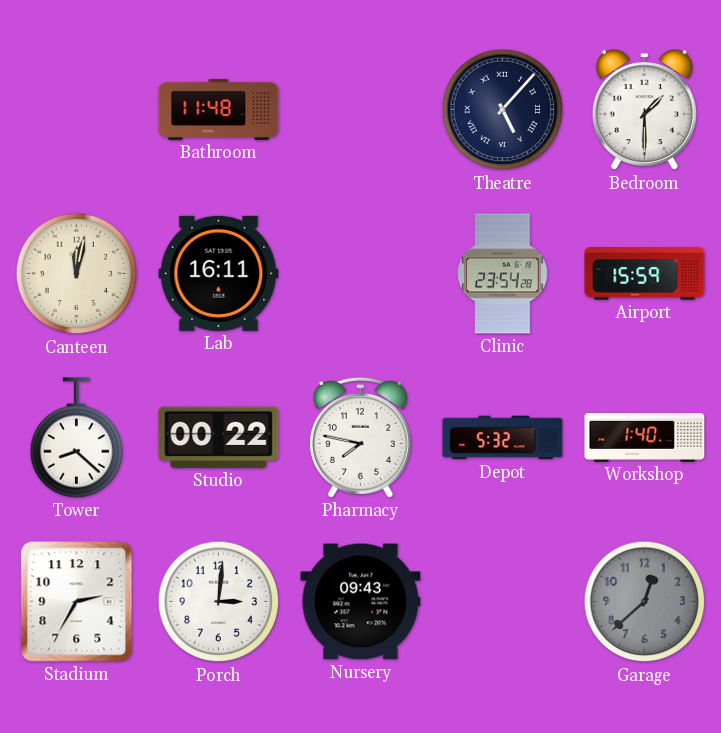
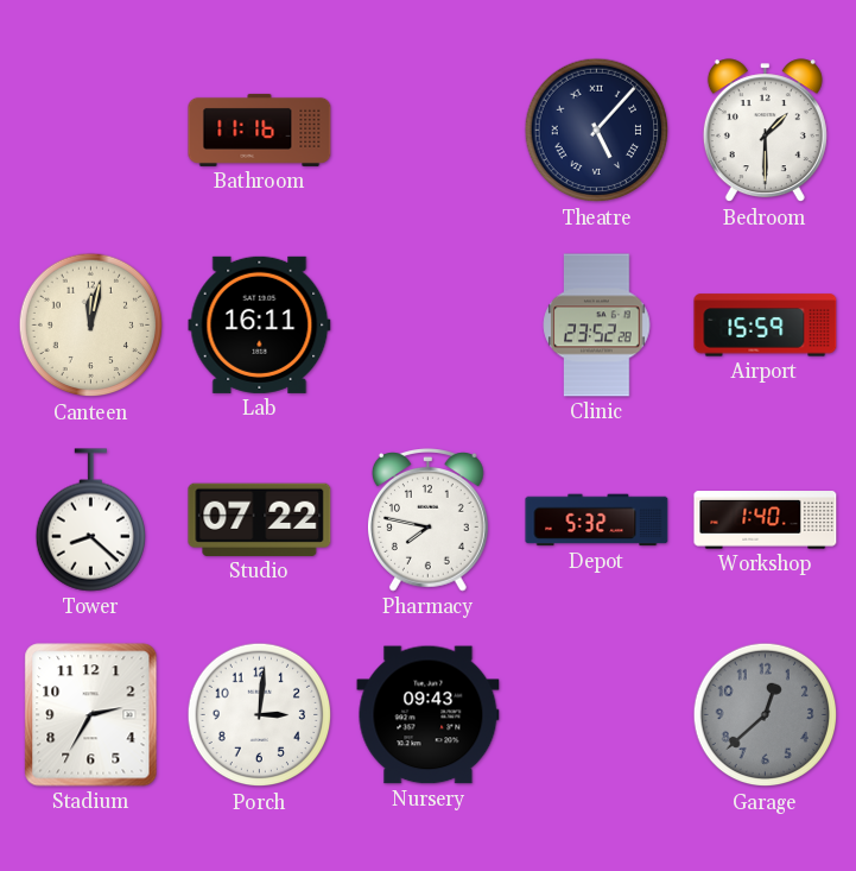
Bathroom: 11:48 -> 11:16
Clinic: 23:54 -> 23:52
Studio: 00:22 -> 07:22
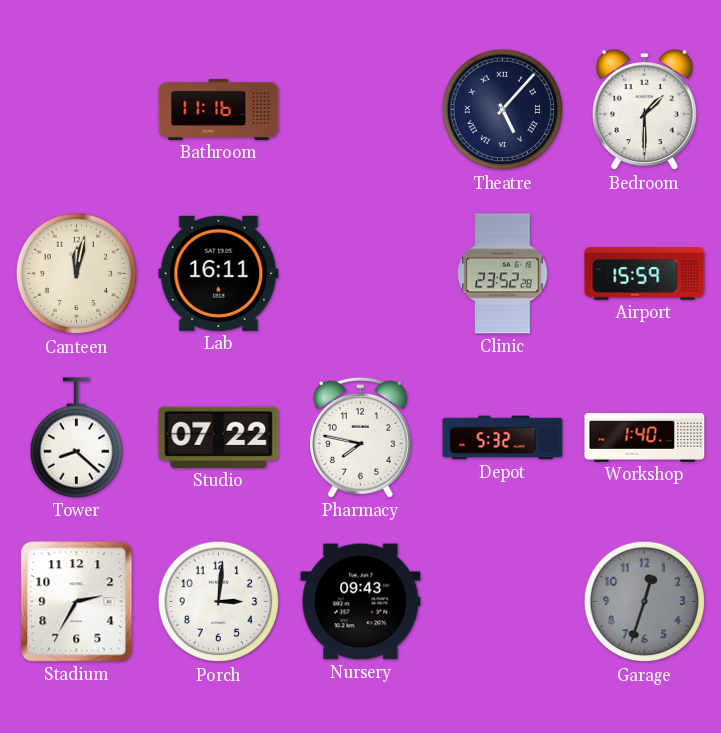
Garage: 12:38 -> 12:33
